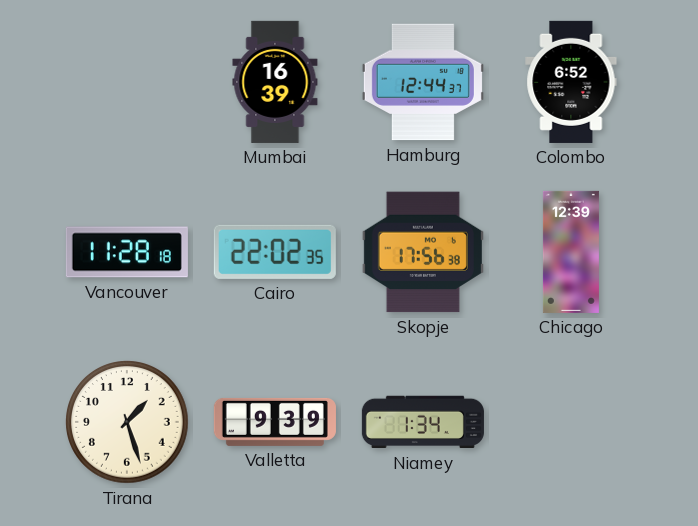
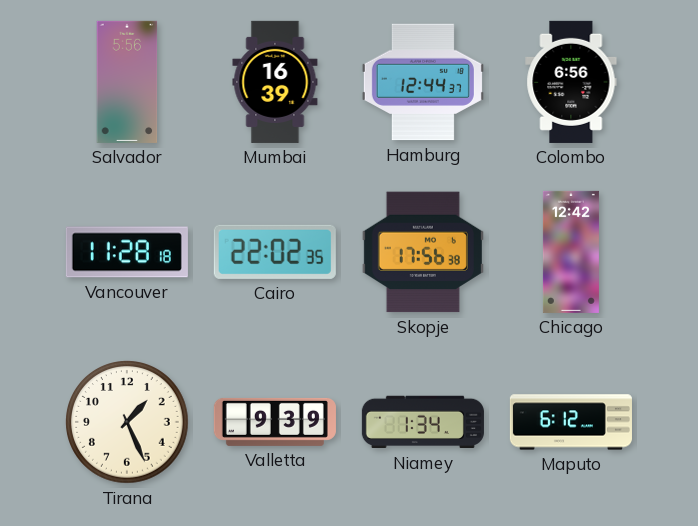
Salvador: none -> 5:56
Colombo: 6:52 -> 6:56
Chicago: 12:39 -> 12:42
Tirana: 1:27 -> 1:26
Maputo: none -> 6:12
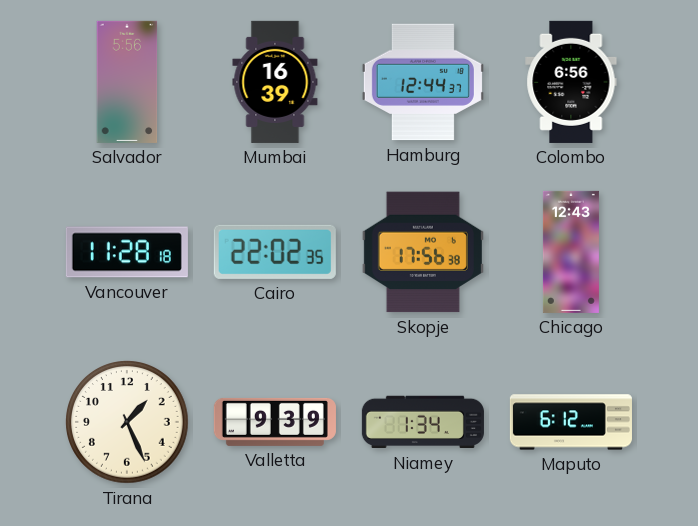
Chicago: 12:42 -> 12:43
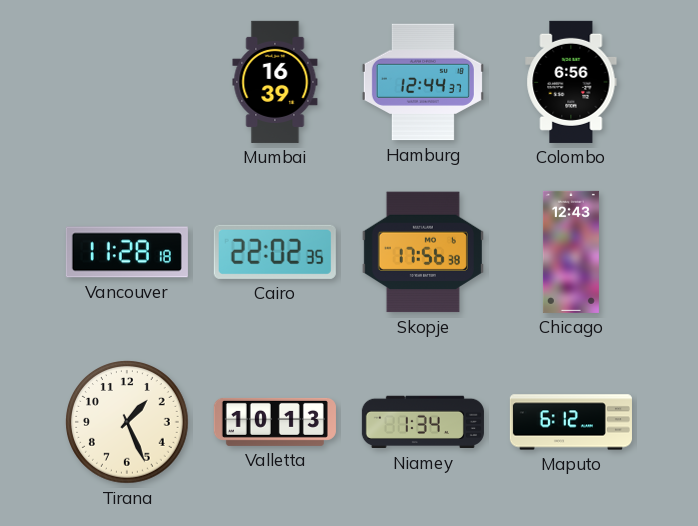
Salvador: 5:56 -> none
Valletta: 9:39 -> 10:13
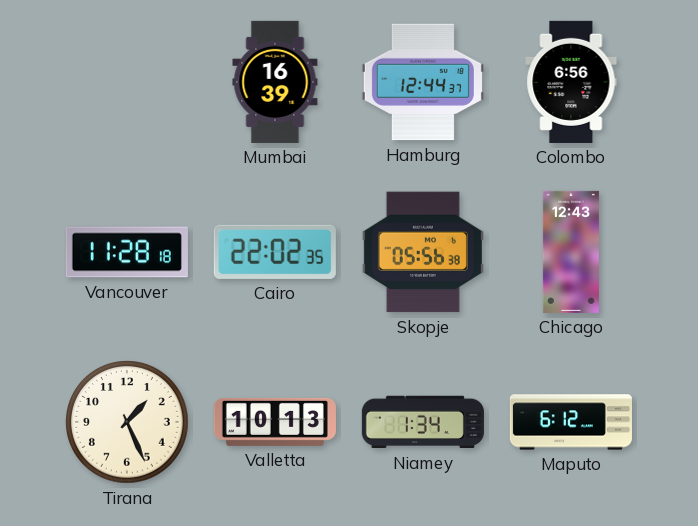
Skopje: 17:56 -> 05:56
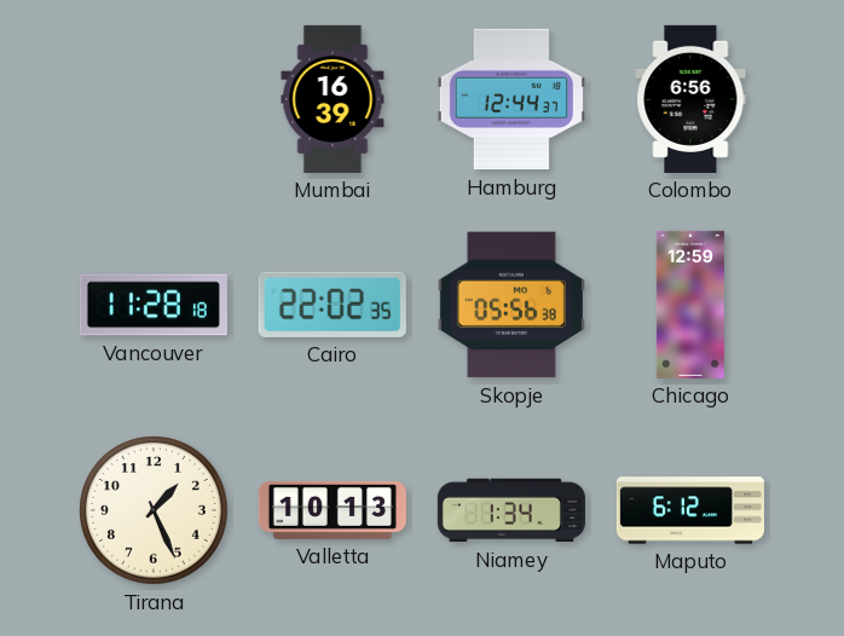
Chicago: 12:43 -> 12:59
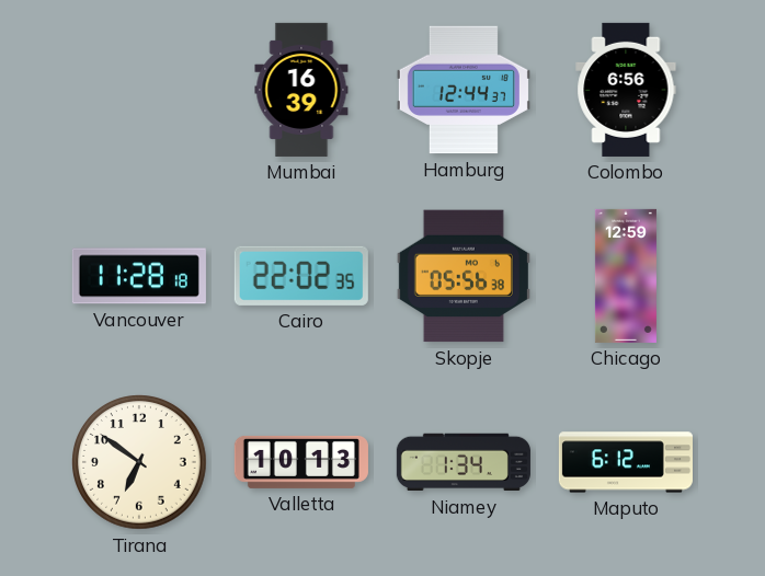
Tirana: 1:26 -> 6:51
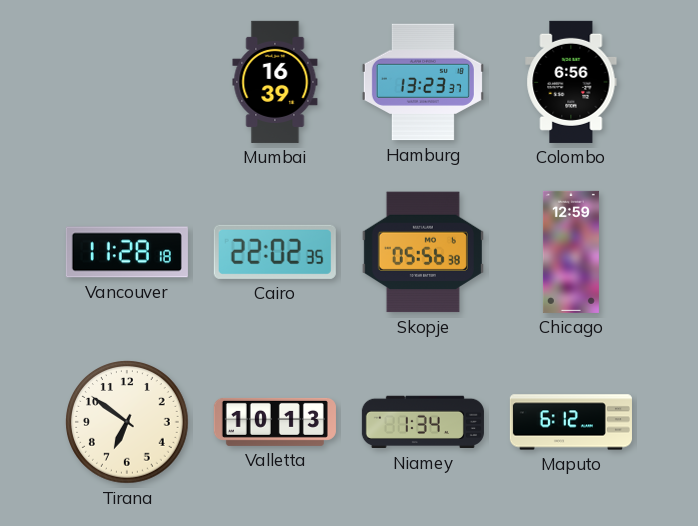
Hamburg: 12:44 -> 13:23
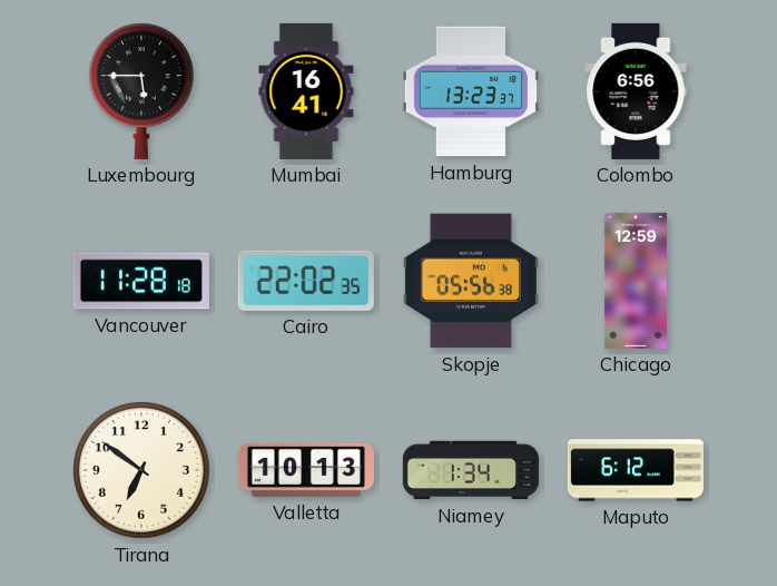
Luxembourg: none -> 5:45
Mumbai: 16:39 -> 16:41
